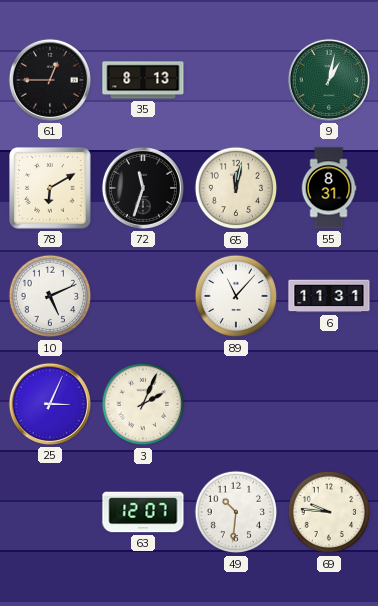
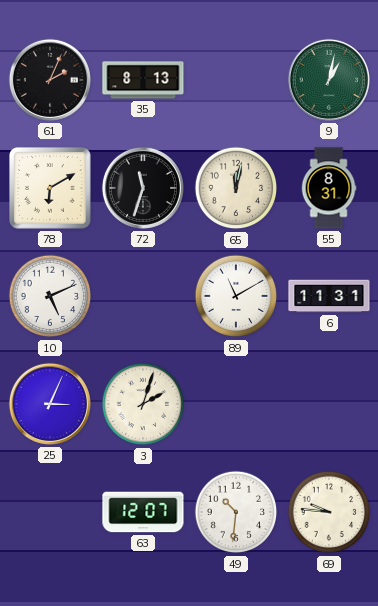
61: 12:45 -> 2:04
89: 11:07 -> 11:10
3: 2:04 -> 2:03
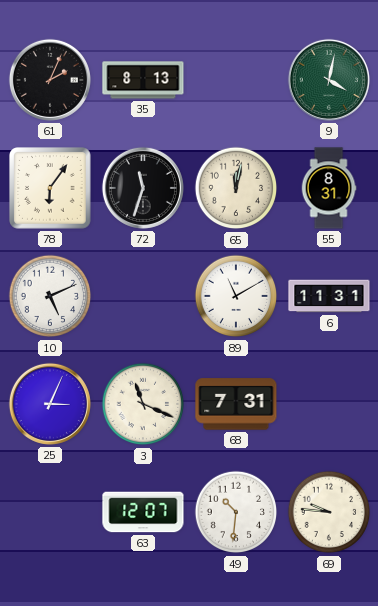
9: 1:02 -> 4:02
78: 6:10 -> 6:06
3: 2:03 -> 11:19
68: none -> 7:31
